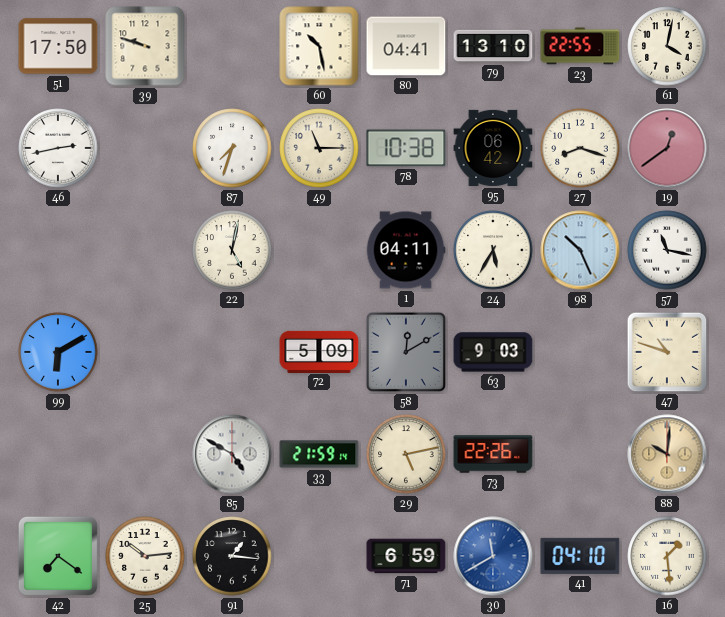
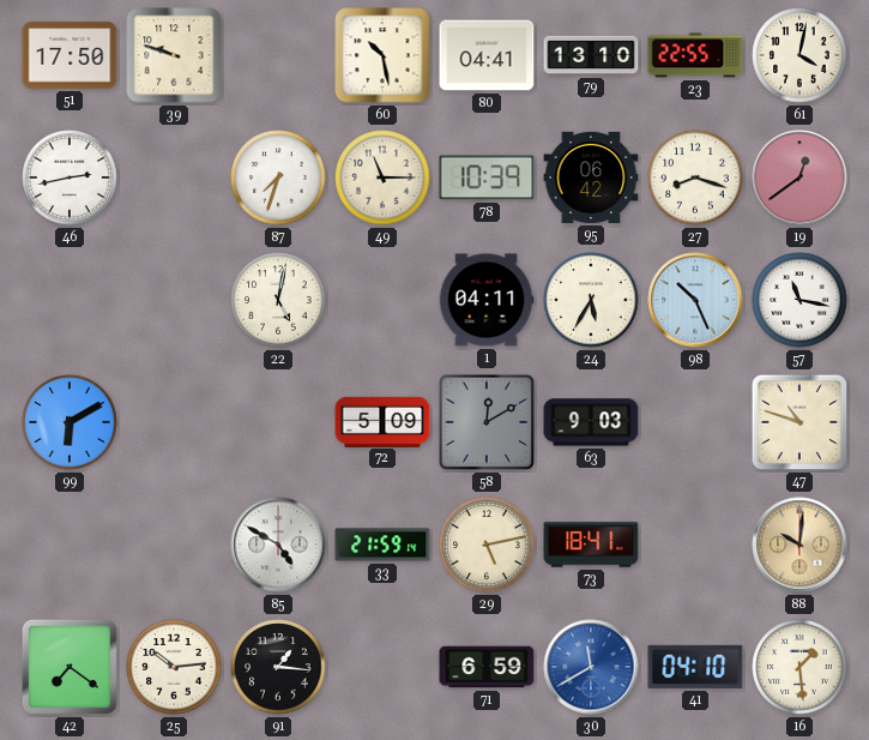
78: 10:38 -> 10:39
73: 22:26 -> 18:41
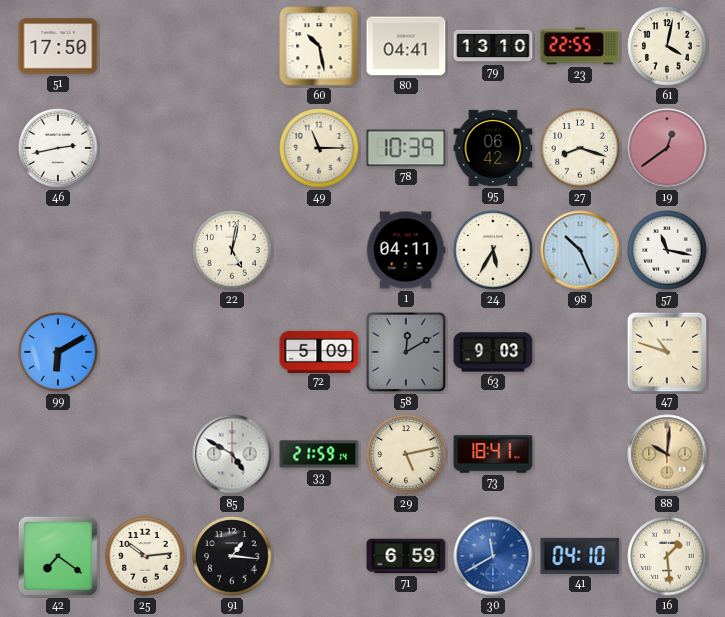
39: 9:48 -> none
87: 7:33 -> none
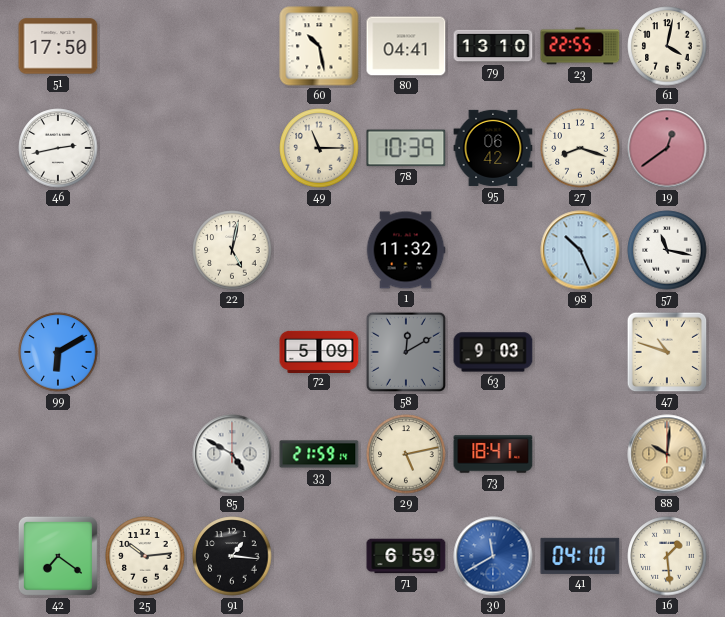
1: 04:11 -> 11:32
24: 5:35 -> none
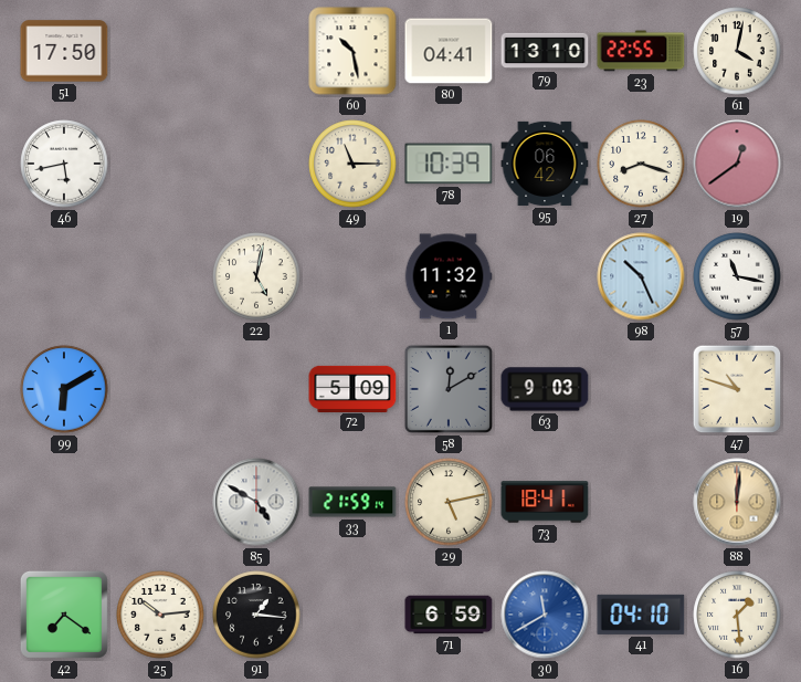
46: 2:43 -> 5:43
88: 10:01 -> 12:01
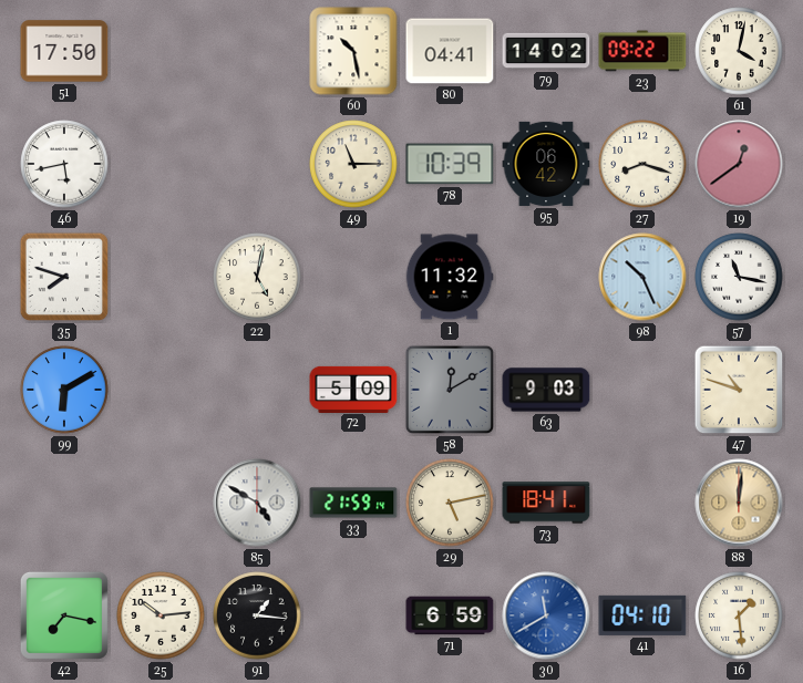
79: 13:10 -> 14:02
23: 22:55 -> 09:22
35: none -> 7:48
42: 7:21 -> 7:17
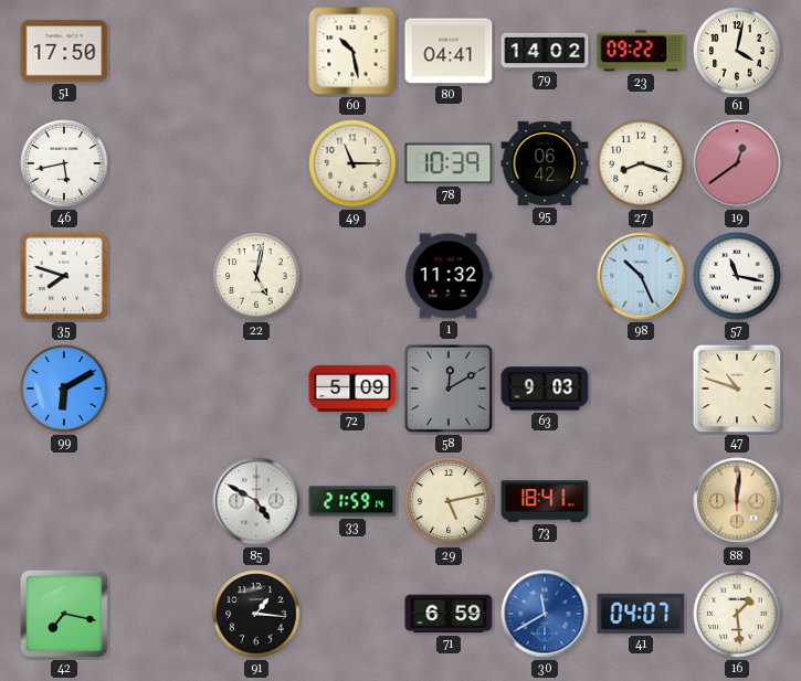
25: 10:14 -> none
41: 04:10 -> 04:07
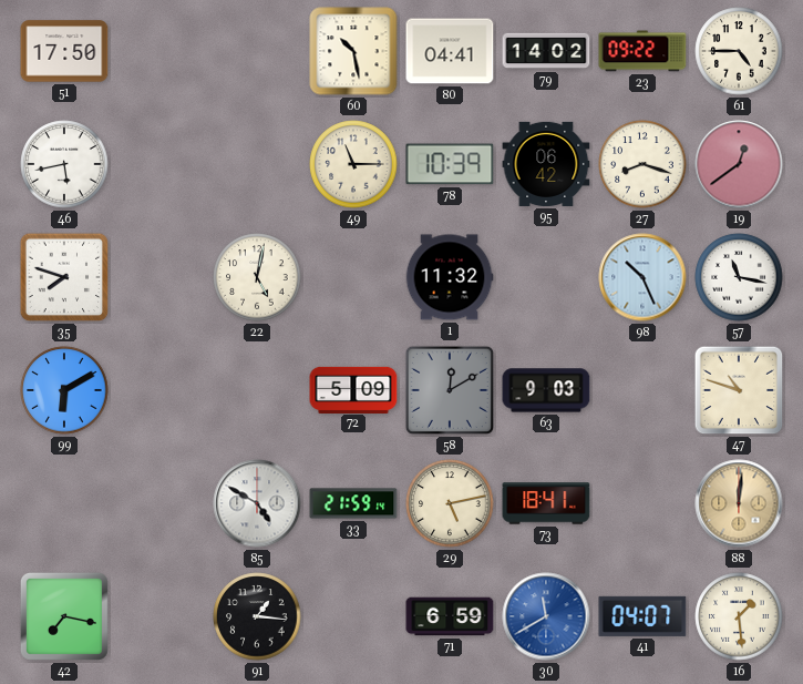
61: 4:02 -> 4:45
